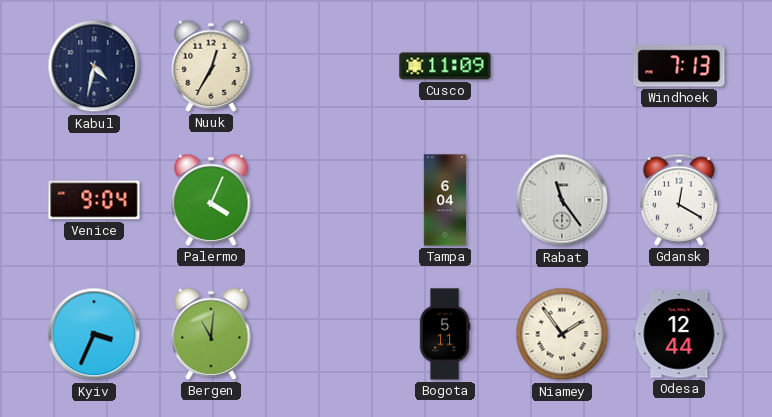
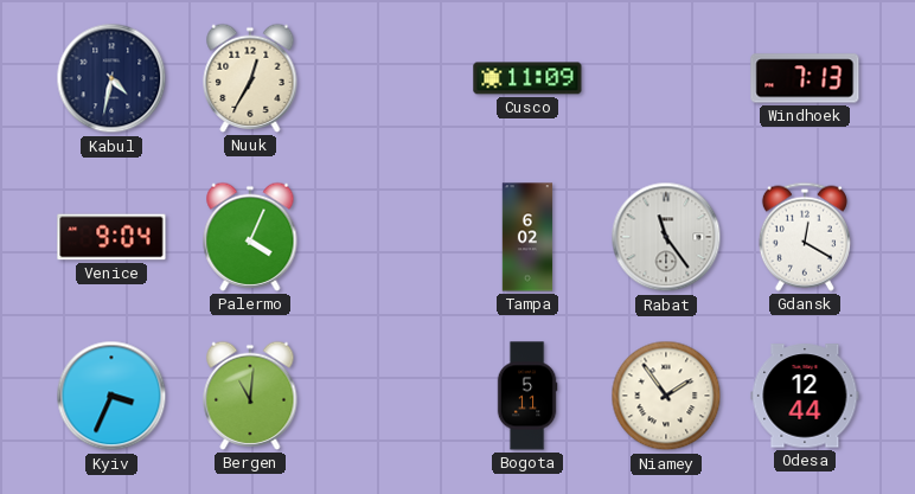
Tampa: 6:04 -> 6:02
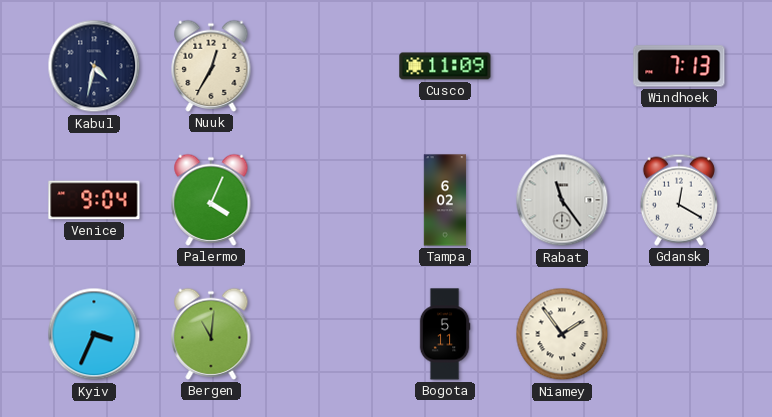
Odesa: 12:44 -> none
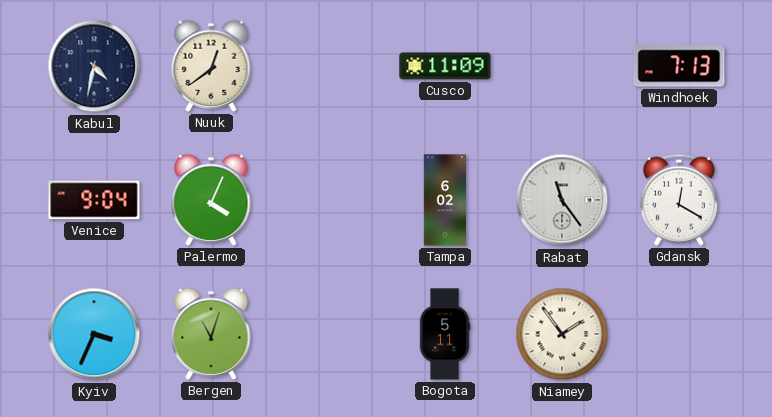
Nuuk: 12:35 -> 12:39
Bergen: 11:01 -> 11:03
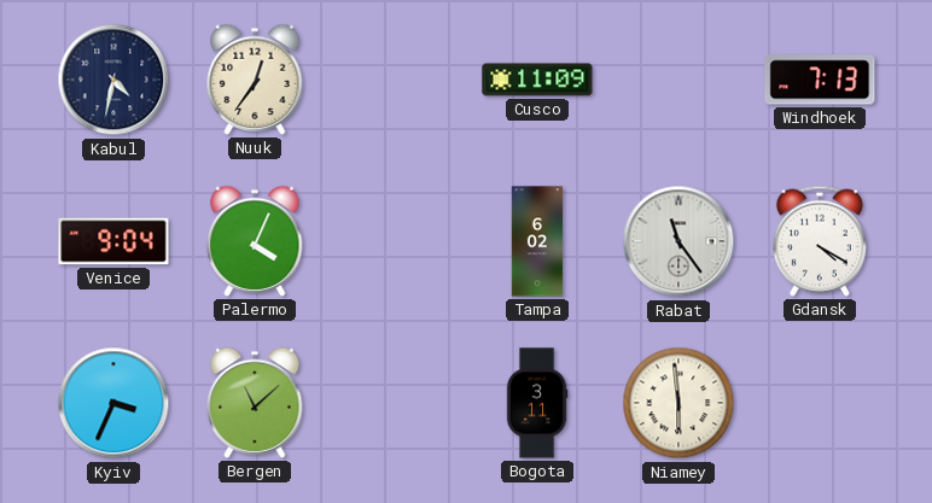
Nuuk: 12:39 -> 12:36
Gdansk: 12:20 -> 4:20
Bergen: 11:03 -> 11:08
Bogota: 5:11 -> 3:11
Niamey: 1:54 -> 5:59
